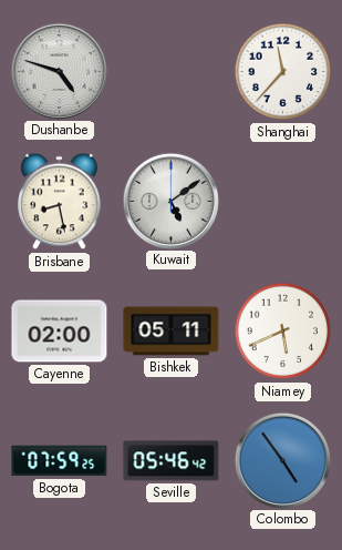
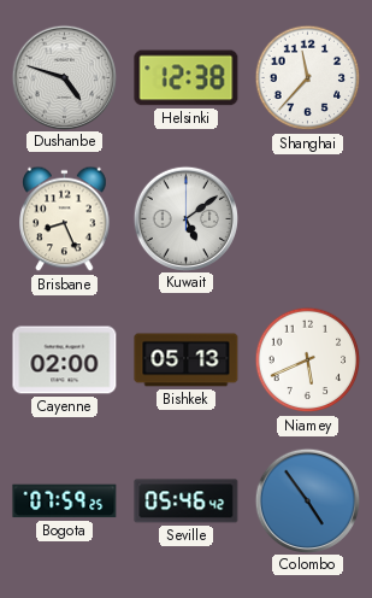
Helsinki: none -> 12:38
Brisbane: 8:28 -> 8:26
Bishkek: 05:11 -> 05:13
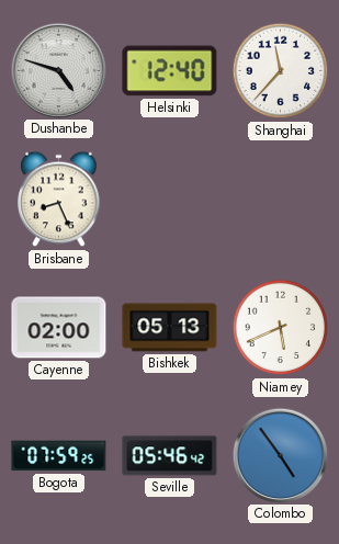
Helsinki: 12:38 -> 12:40
Kuwait: 5:09 -> none
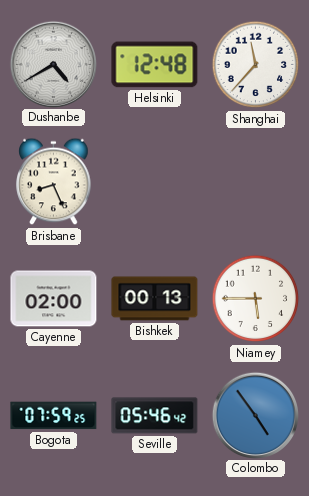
Dushanbe: 4:48 -> 4:40
Helsinki: 12:40 -> 12:48
Bishkek: 05:13 -> 00:13
Niamey: 5:41 -> 5:45
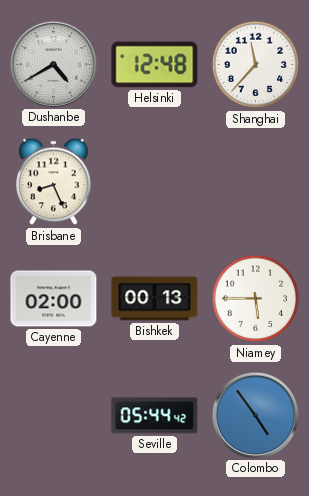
Bogota: 07:59 -> none
Seville: 05:46 -> 05:44
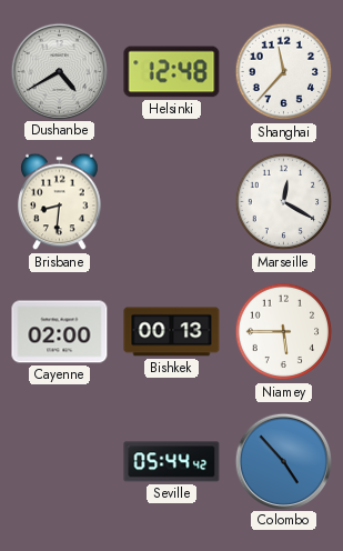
Brisbane: 8:26 -> 8:31
Marseille: none -> 12:20
Colombo: 4:54 -> 4:53
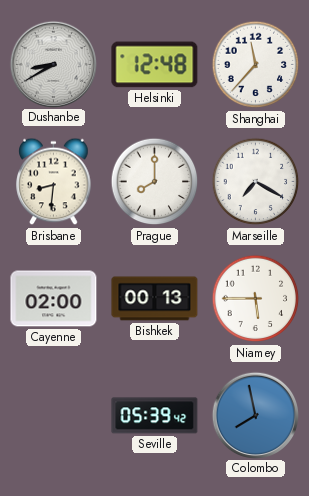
Dushanbe: 4:40 -> 8:40
Prague: none -> 8:00
Marseille: 12:20 -> 7:20
Seville: 05:44 -> 05:39
Colombo: 4:53 -> 7:58
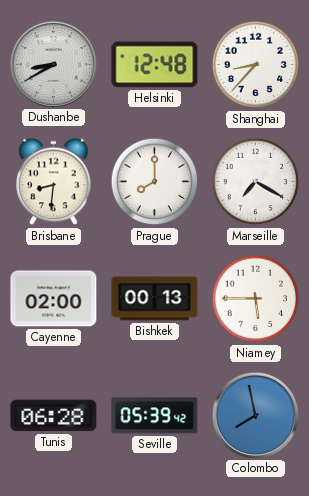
Shanghai: 11:37 -> 8:37
Tunis: none -> 06:28
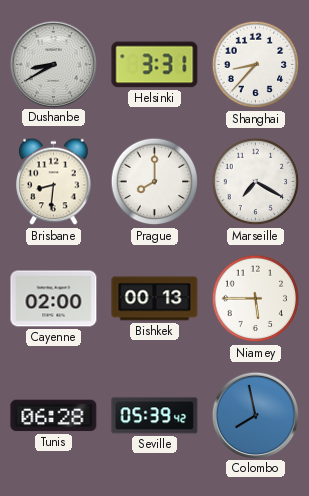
Helsinki: 12:48 -> 3:31
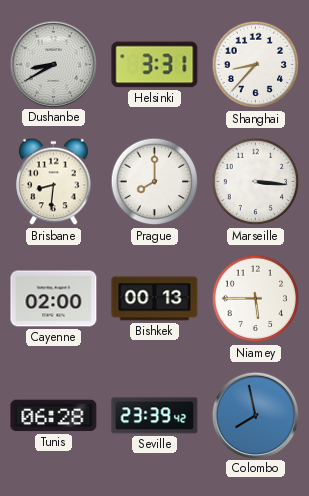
Marseille: 7:20 -> 3:16
Seville: 05:39 -> 23:39
